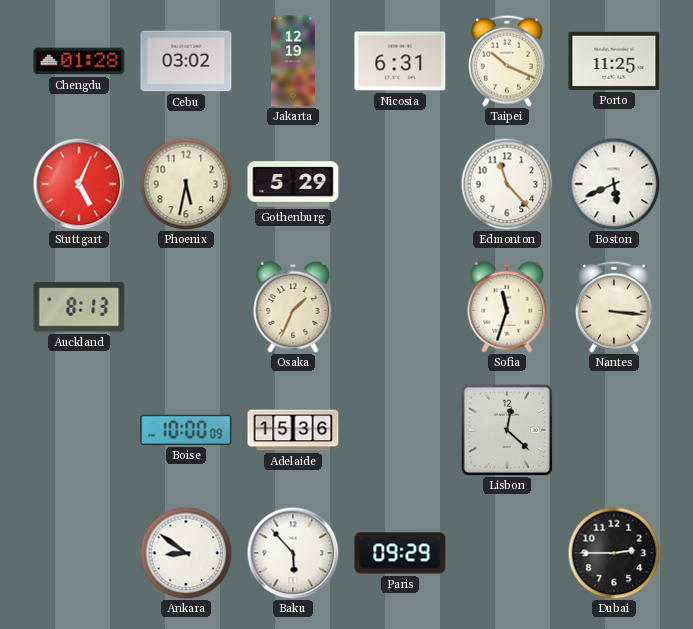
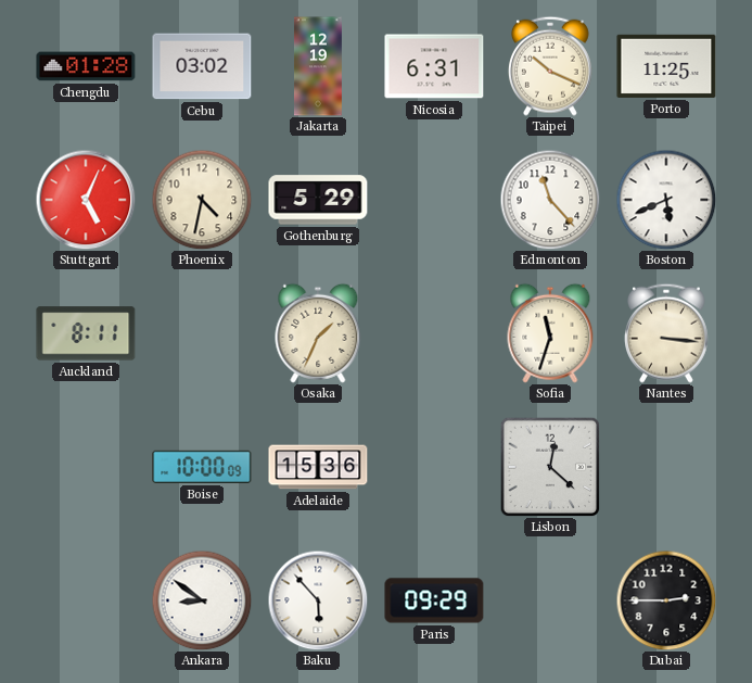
Phoenix: 5:32 -> 4:32
Auckland: 8:13 -> 8:11
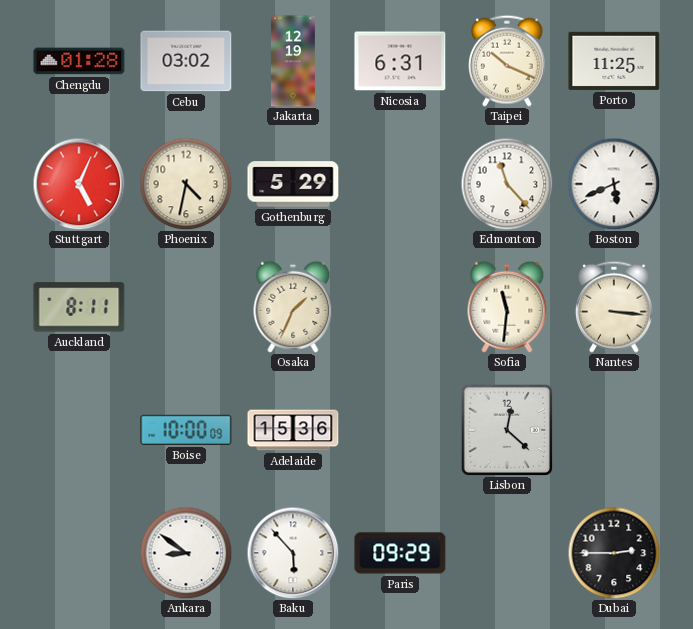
Sofia: 11:33 -> 11:31
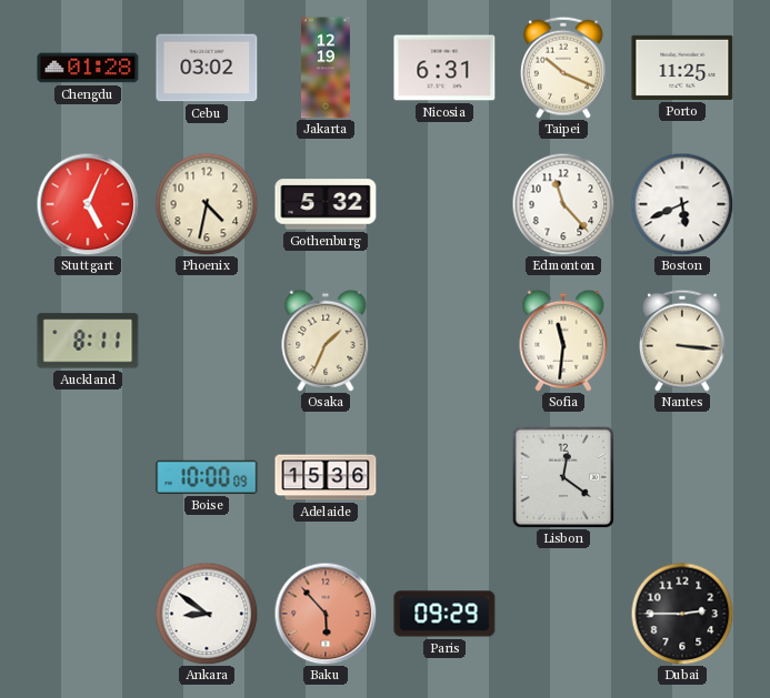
Gothenburg: 5:29 -> 5:32
Lisbon: 12:22 -> 12:21
Baku dial: white -> salmon
